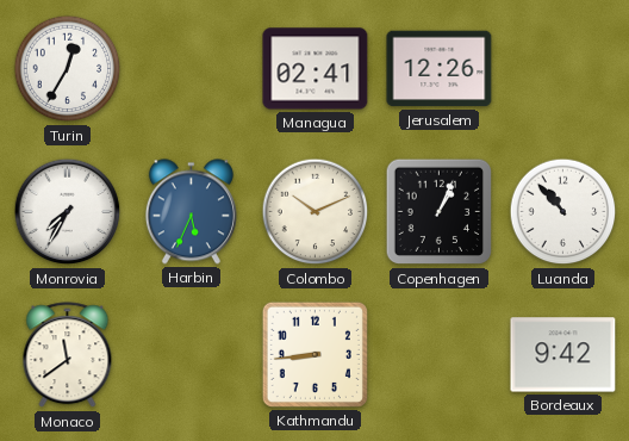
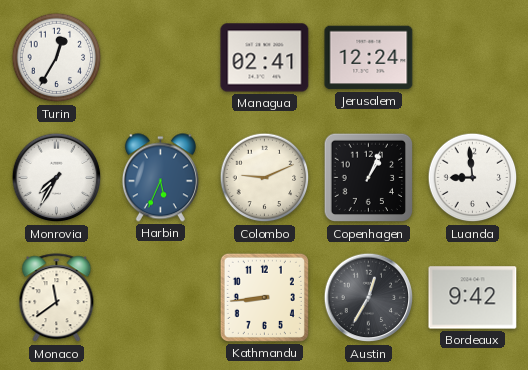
Jerusalem: 12:26 -> 12:24
Colombo: 10:11 -> 9:11
Luanda: 10:53 -> 8:59
Austin: none -> 12:35
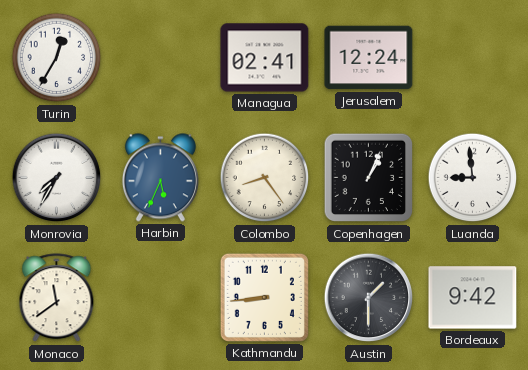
Colombo: 9:11 -> 8:24
Austin: 12:35 -> 1:30
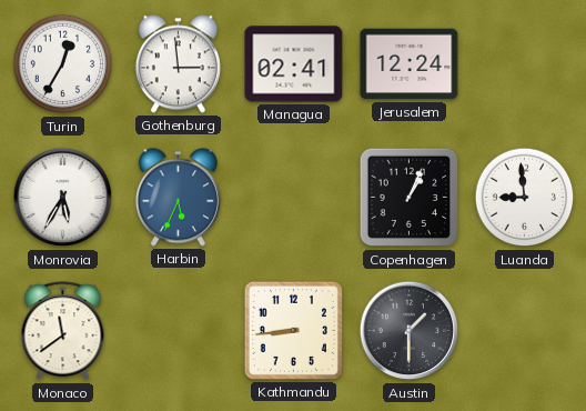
Gothenburg: none -> 2:59
Monrovia: 7:35 -> 5:35
Colombo: 8:24 -> none
Bordeaux: 9:42 -> none
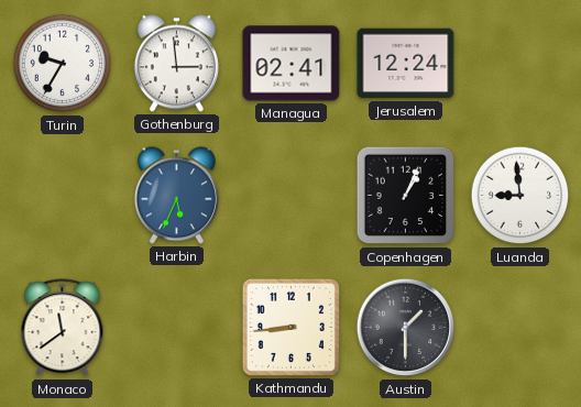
Turin: 12:35 -> 9:35
Monrovia: 5:35 -> none
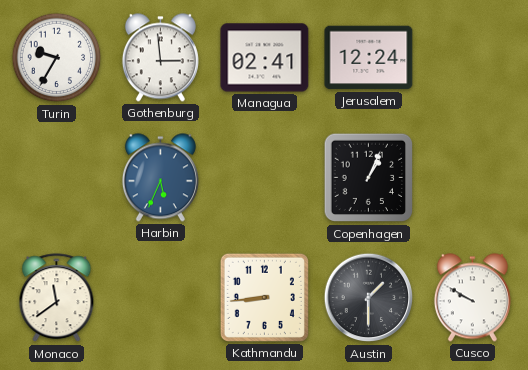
Luanda: 8:59 -> none
Cusco: none -> 9:50
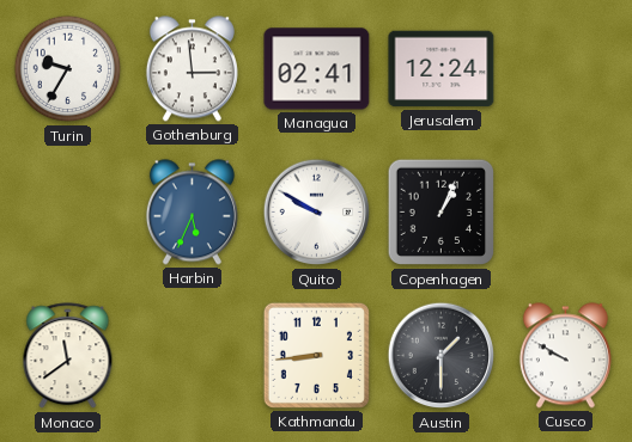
Quito: none -> 9:50
